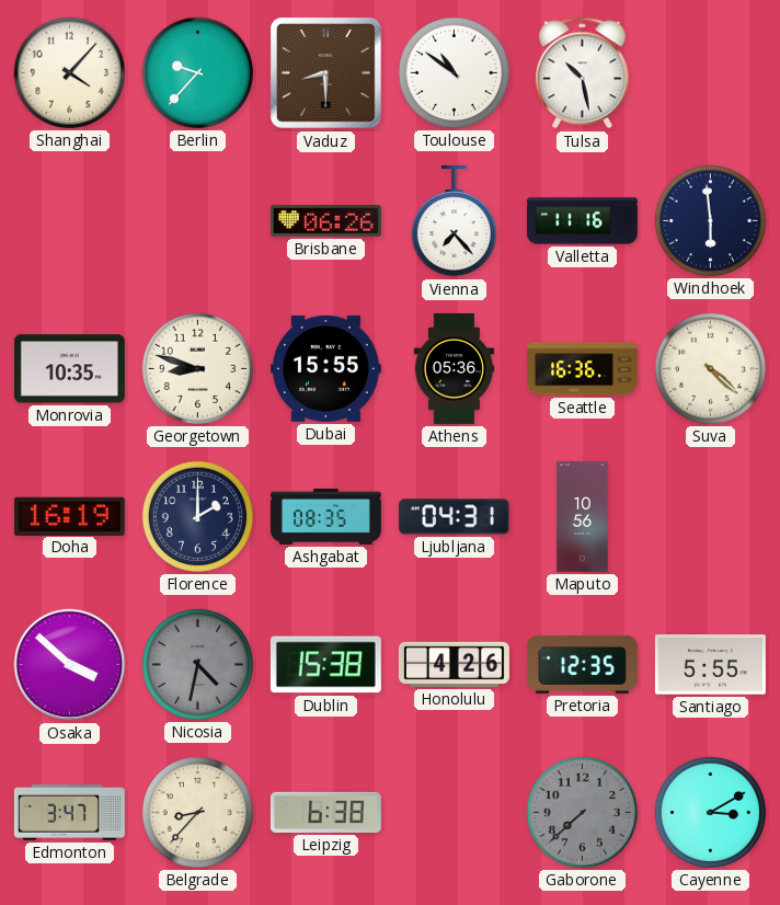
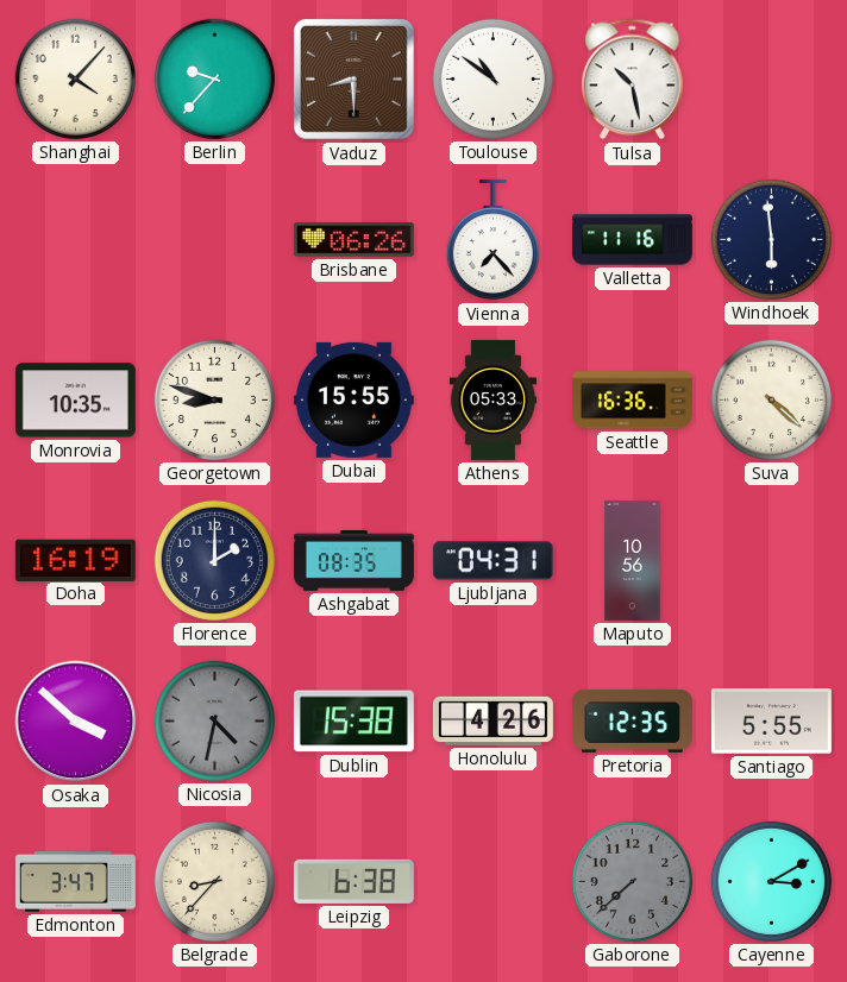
Athens: 05:36 -> 05:33
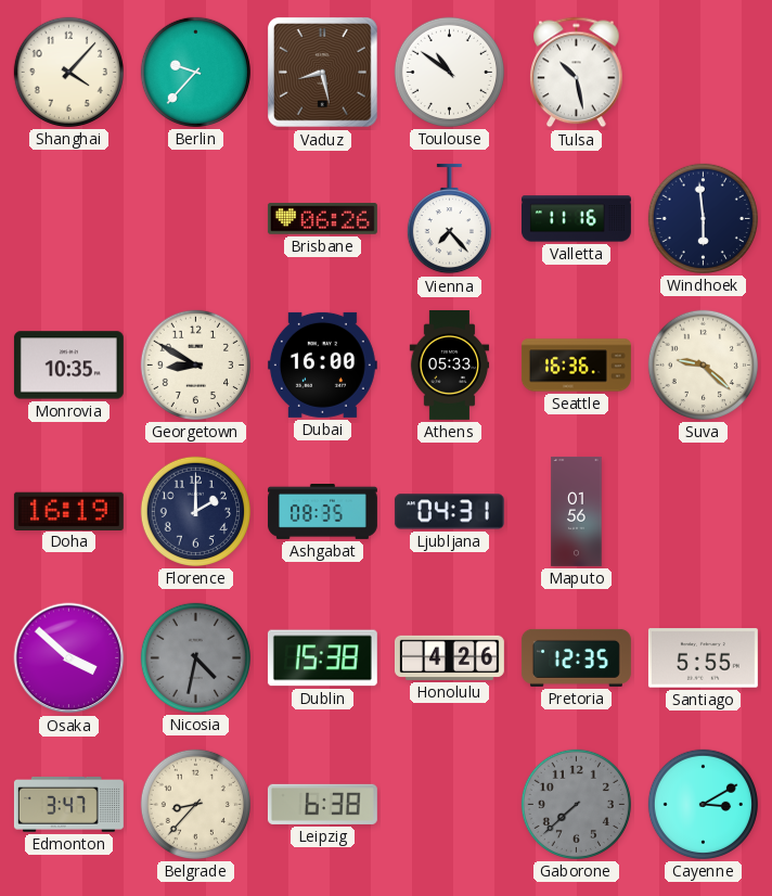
Vaduz: 8:30 -> 8:28
Georgetown: 8:48 -> 8:50
Dubai: 15:55 -> 16:00
Suva: 4:22 -> 9:22
Maputo: 10:56 -> 01:56
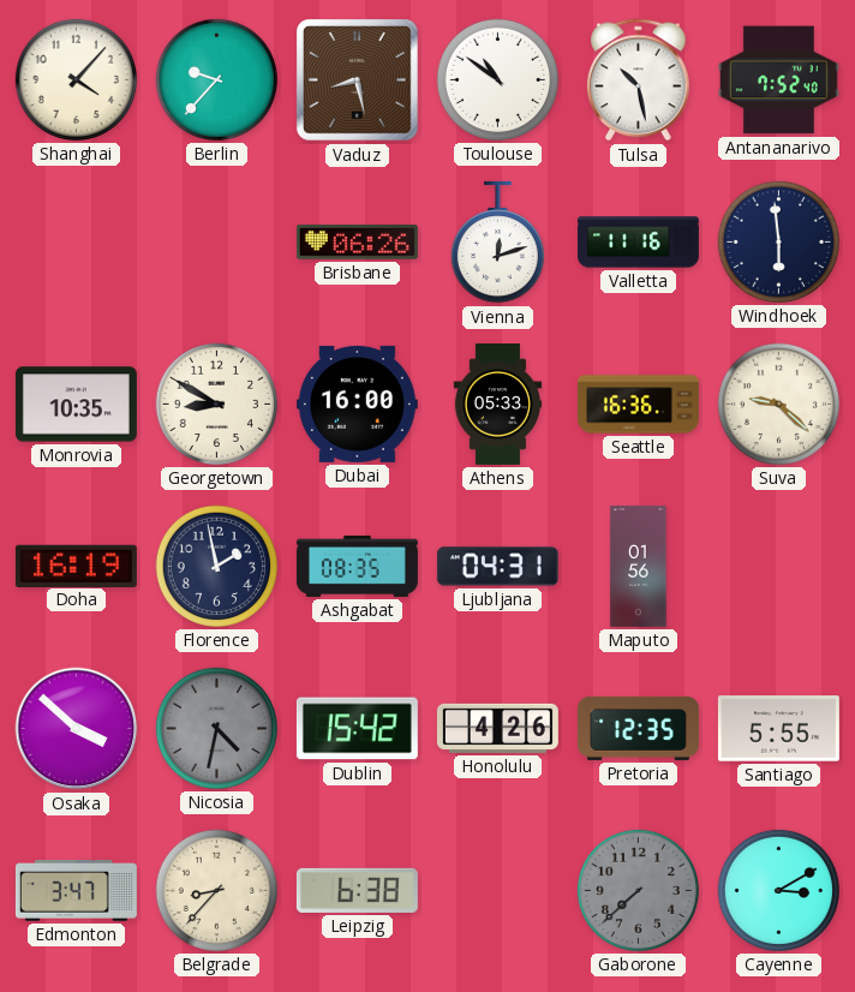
Antananarivo: none -> 7:52
Vienna: 7:23 -> 12:12
Florence: 2:00 -> 1:58
Dublin: 15:38 -> 15:42
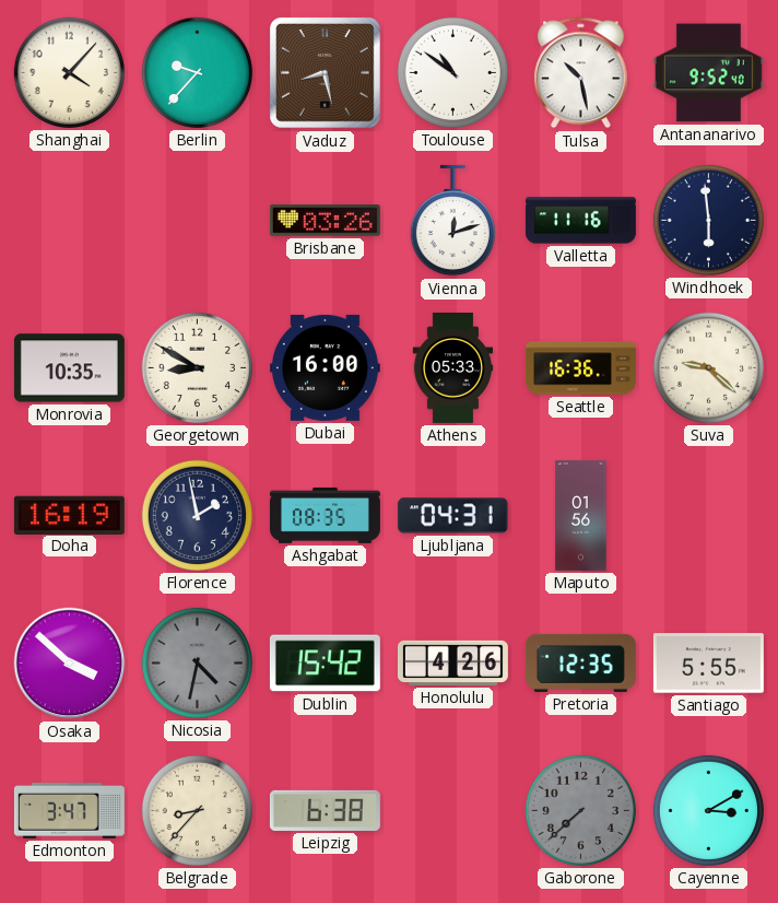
Antananarivo: 7:52 -> 9:52
Brisbane: 06:26 -> 03:26
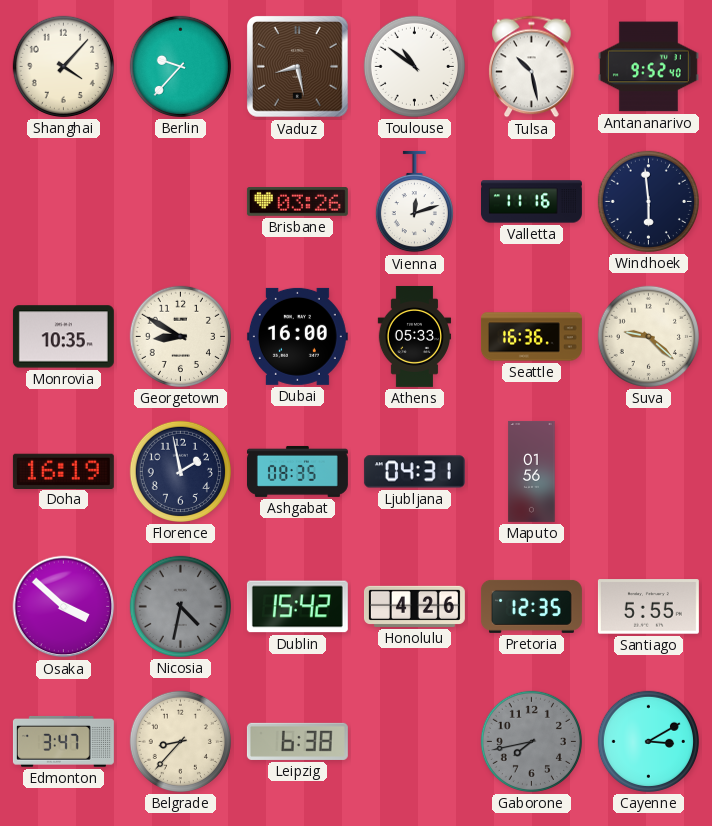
Gaborone: 7:38 -> 7:43
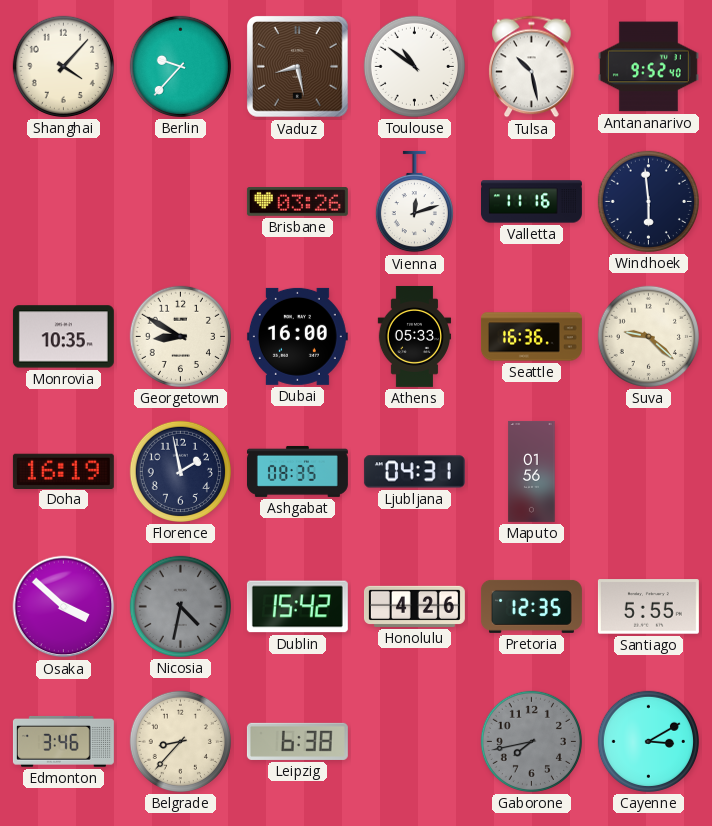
Edmonton: 3:47 -> 3:46
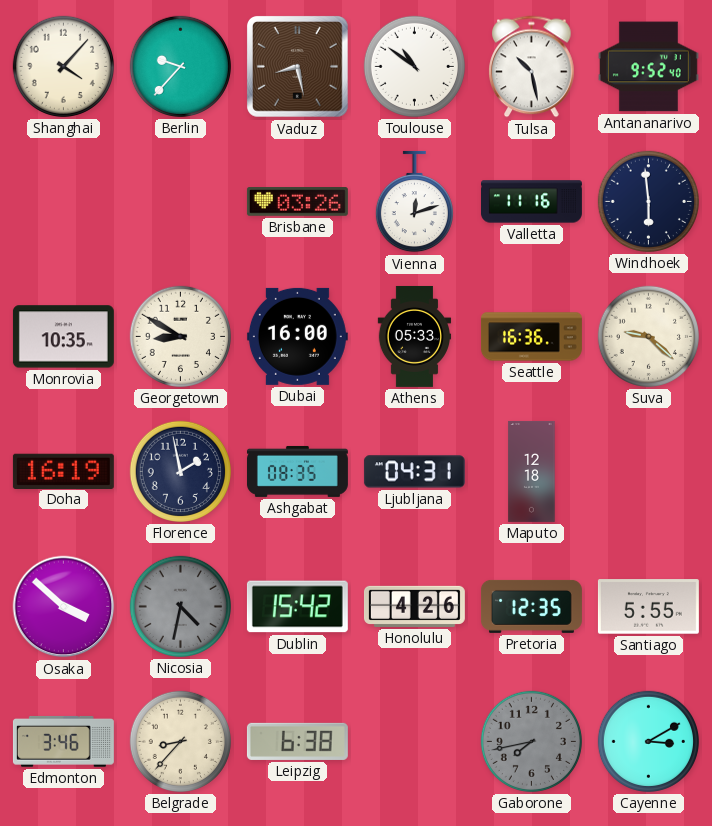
Maputo: 01:56 -> 12:18
